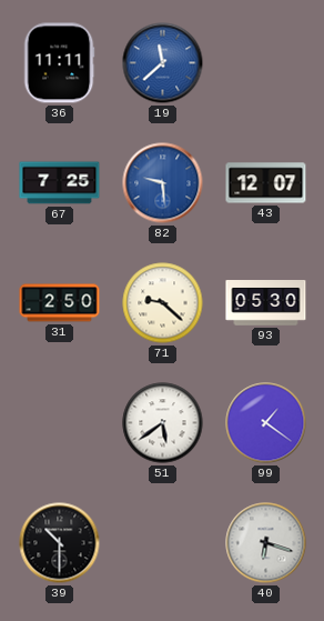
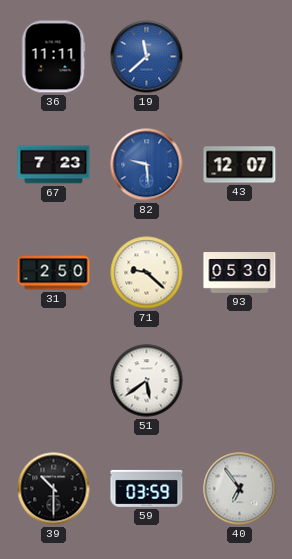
67: 7:25 -> 7:23
99: 1:21 -> none
59: none -> 03:59
40: 6:18 -> 6:54
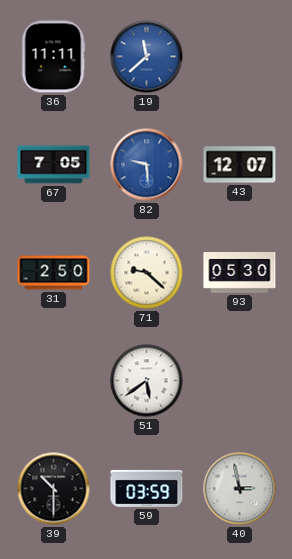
67: 7:23 -> 7:05
40: 6:54 -> 2:58
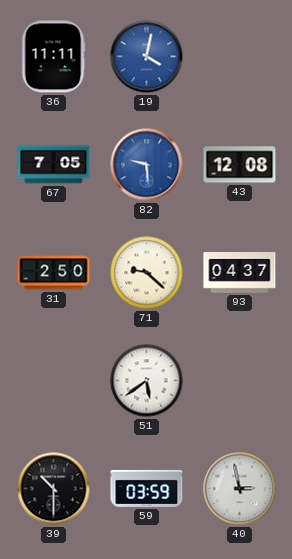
19: 11:38 -> 4:02
43: 12:07 -> 12:08
93: 05:30 -> 04:37
